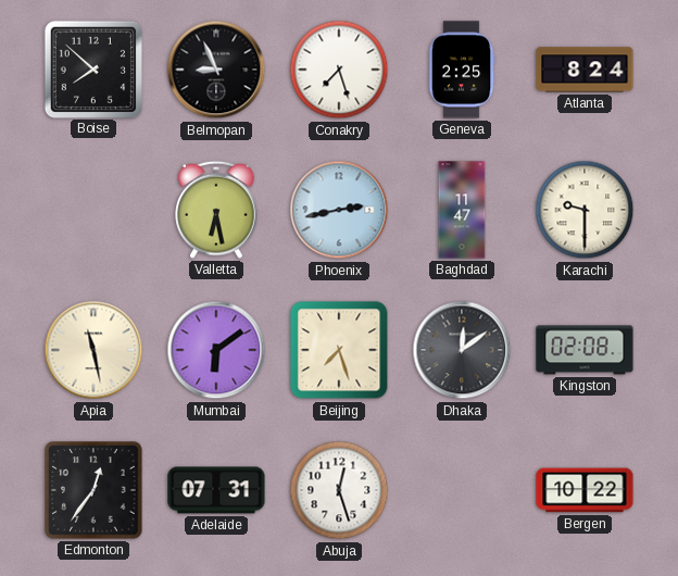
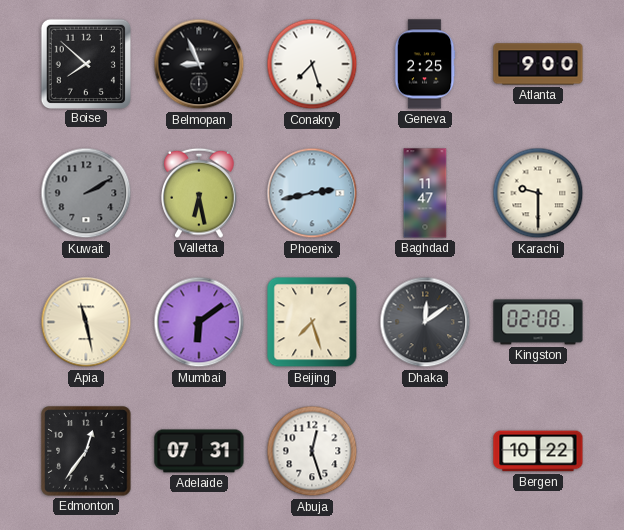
Atlanta: 8:24 -> 9:00
Kuwait: none -> 2:10
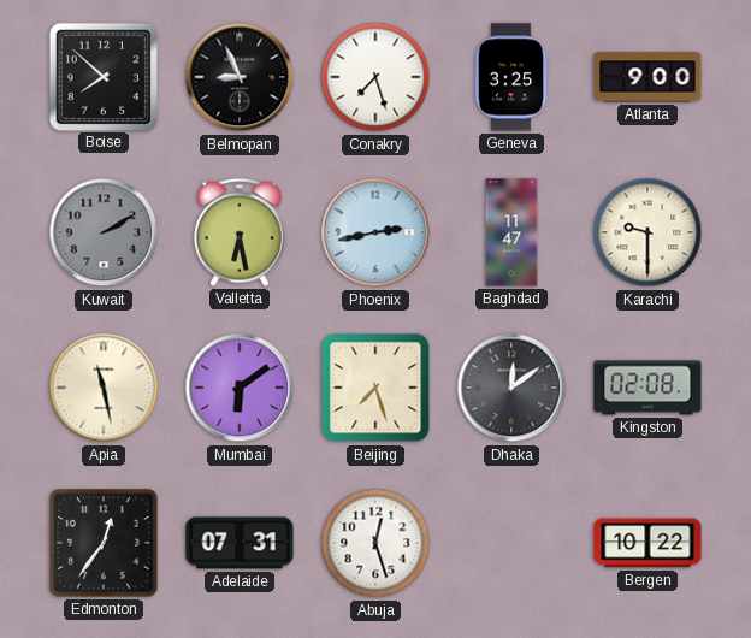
Geneva: 2:25 -> 3:25
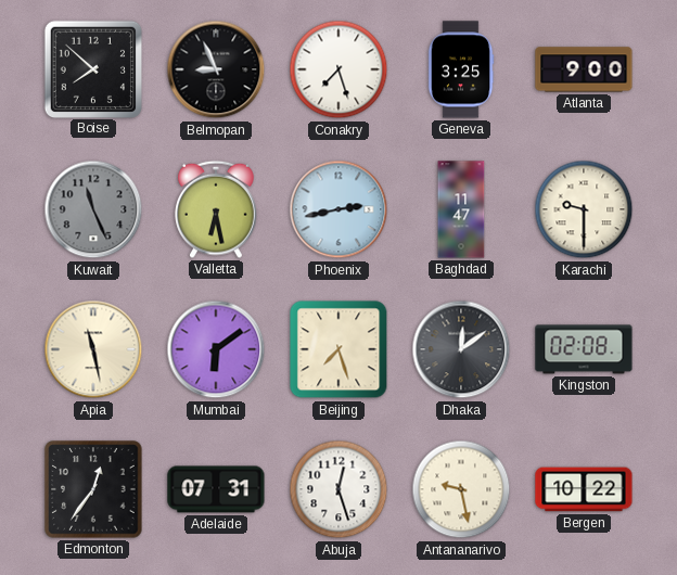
Kuwait: 2:10 -> 11:26
Antananarivo: none -> 9:28
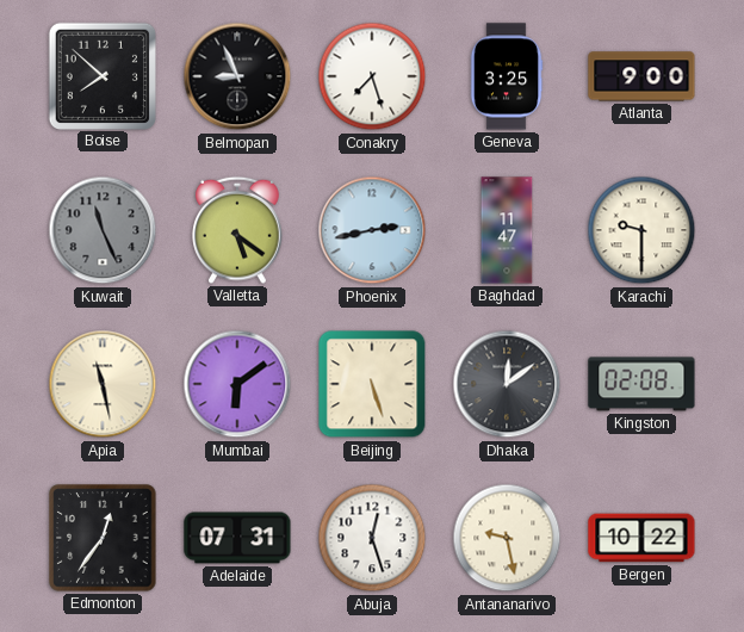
Valletta: 6:28 -> 5:21
Beijing: 7:27 -> 5:27
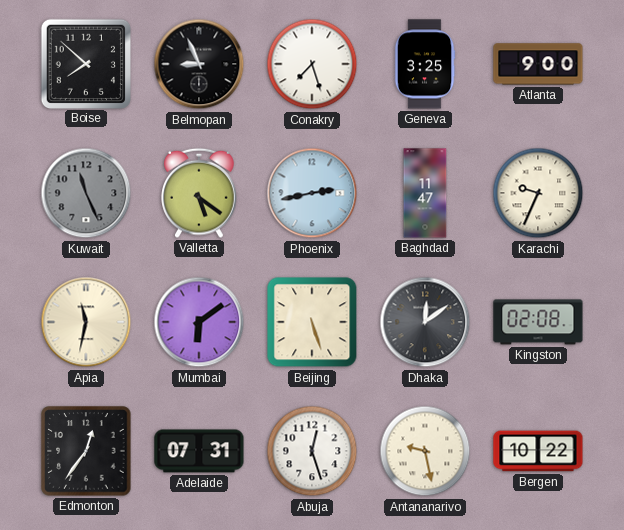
Karachi: 9:30 -> 9:34
Apia: 11:28 -> 11:32
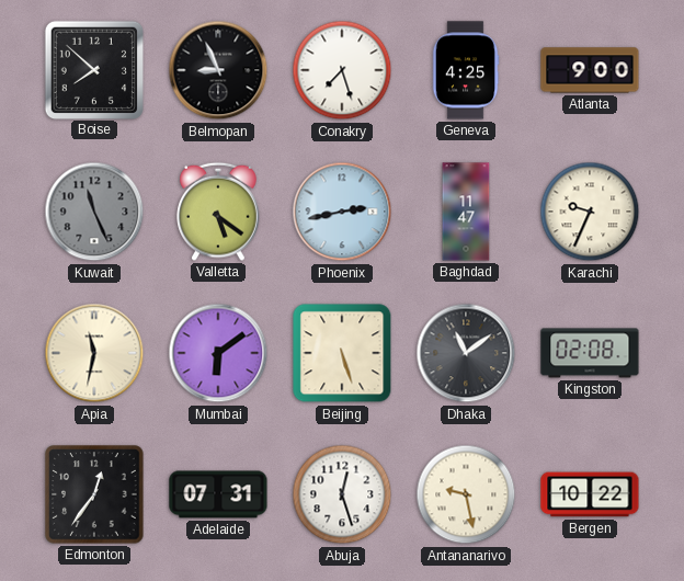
Geneva: 3:25 -> 4:25
Dhaka: 12:09 -> 11:09
